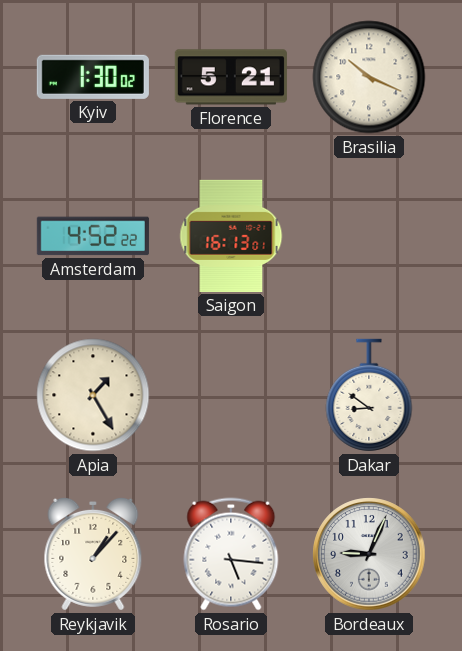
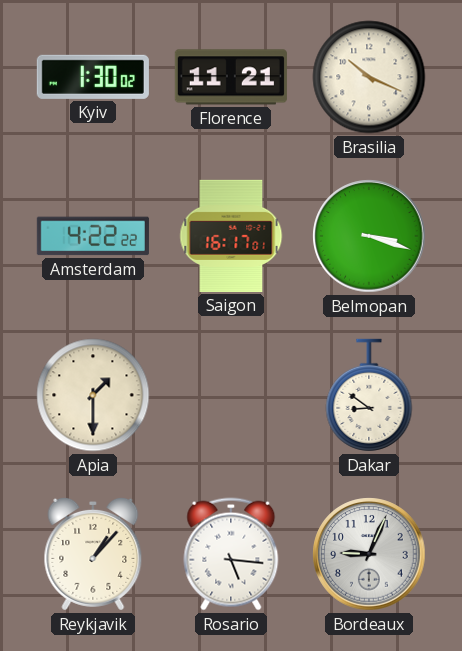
Florence: 5:21 -> 11:21
Amsterdam: 4:52 -> 4:22
Saigon: 16:13 -> 16:17
Belmopan: none -> 3:18
Apia: 1:25 -> 1:30
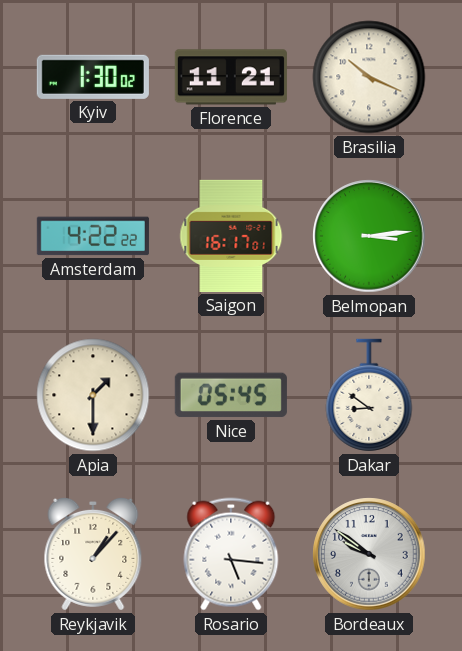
Belmopan: 3:18 -> 3:14
Nice: none -> 05:45
Bordeaux: 9:04 -> 9:51
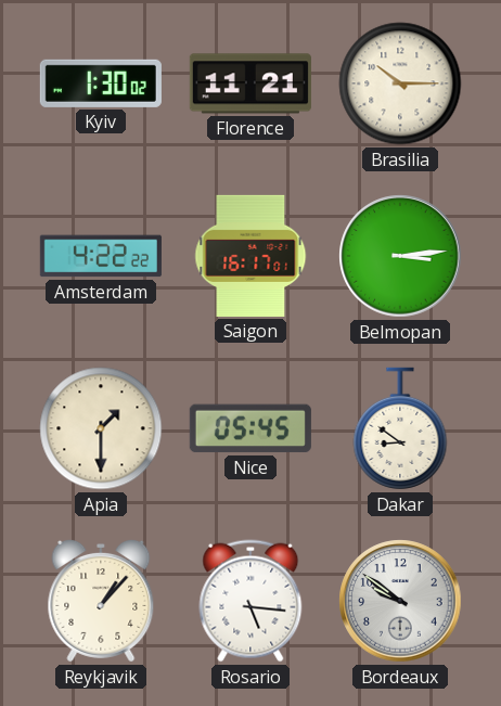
Brasilia: 10:19 -> 10:15
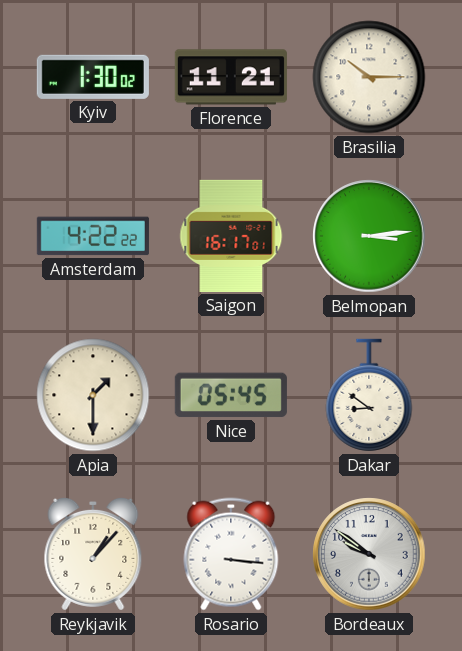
Rosario: 5:16 -> 3:16
